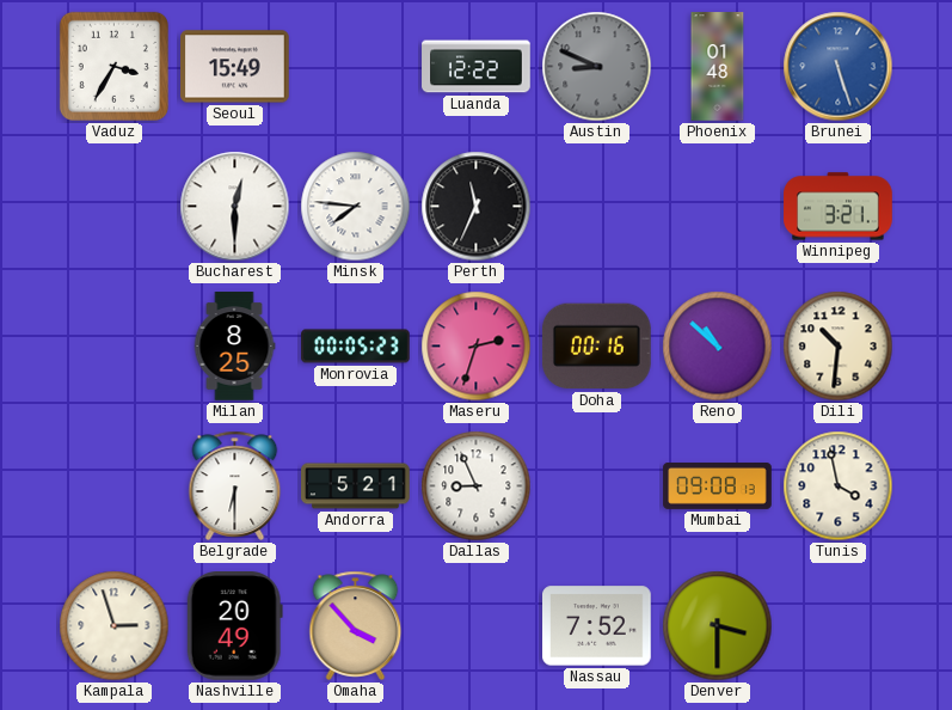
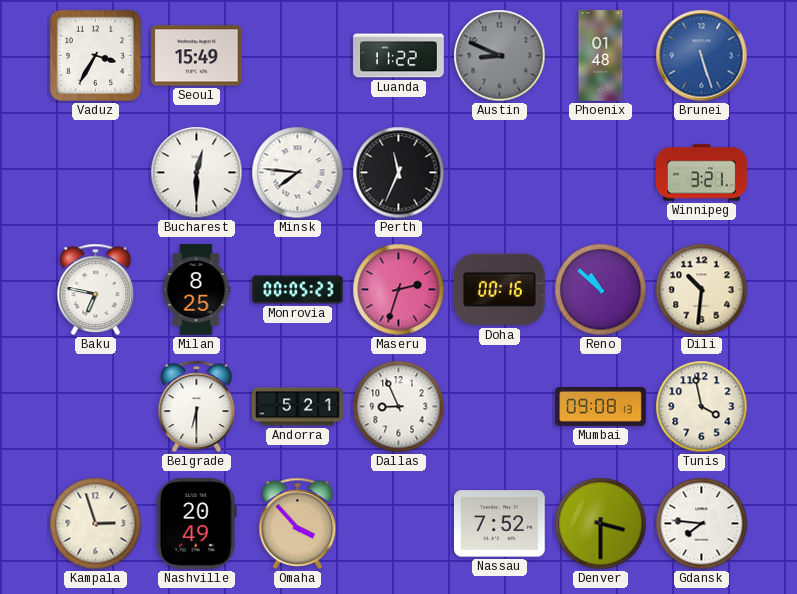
Luanda: 12:22 -> 11:22
Baku: none -> 6:47
Gdansk: none -> 7:46
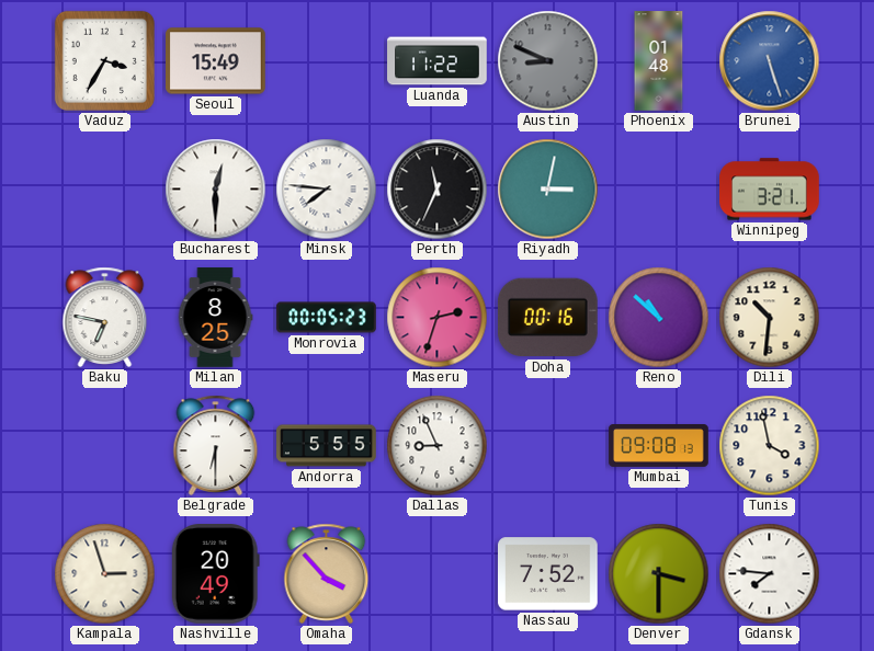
Riyadh: none -> 3:02
Andorra: 5:21 -> 5:55
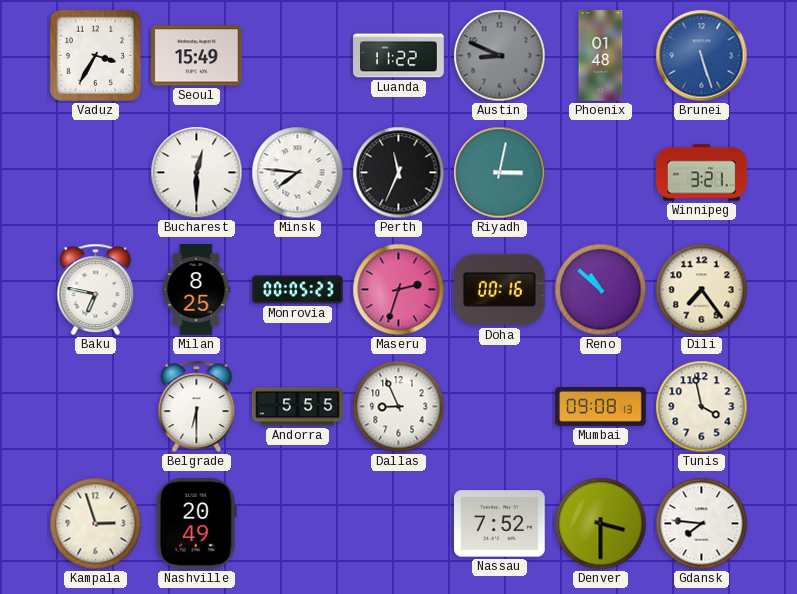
Dili: 10:31 -> 7:24
Omaha: 3:53 -> none
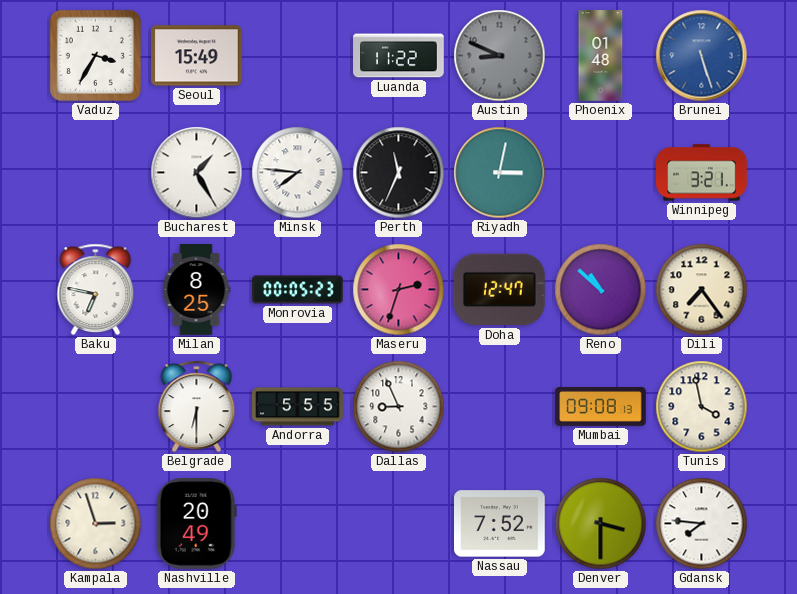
Bucharest: 12:30 -> 1:25
Doha: 00:16 -> 12:47
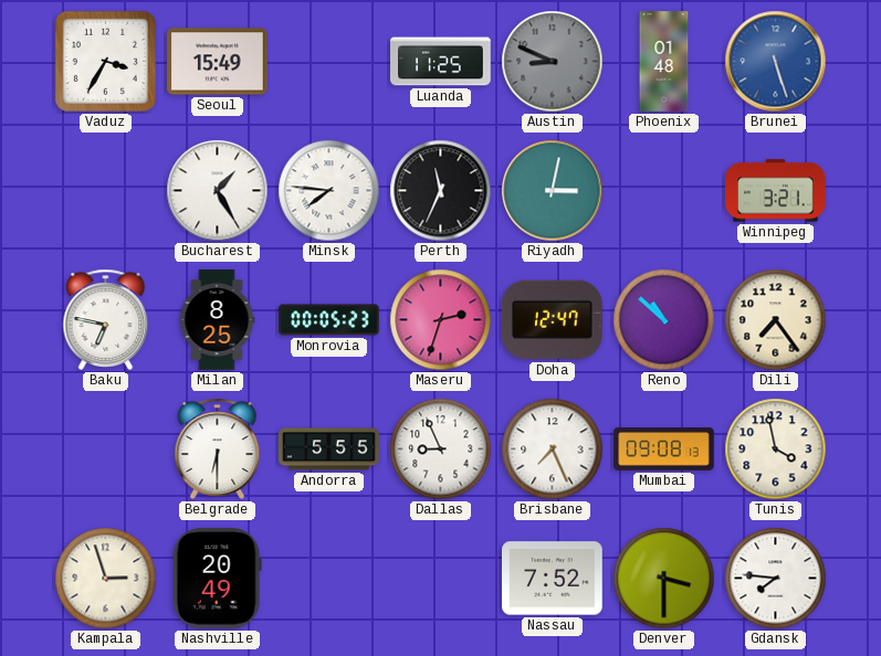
Luanda: 11:22 -> 11:25
Brisbane: none -> 7:26
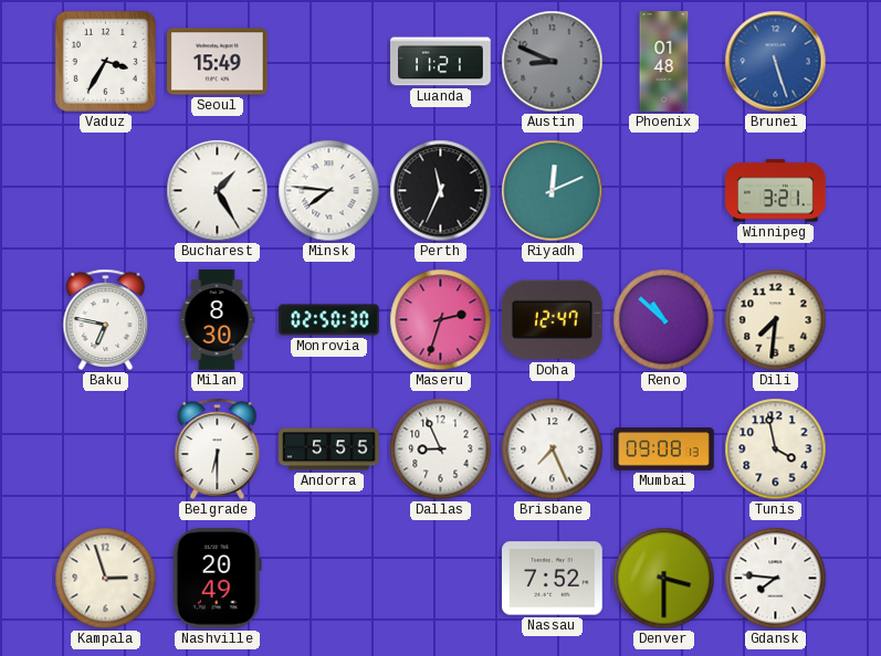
Luanda: 11:25 -> 11:21
Riyadh: 3:02 -> 12:11
Milan: 8:25 -> 8:30
Monrovia: 00:05 -> 02:50
Dili: 7:24 -> 7:31
